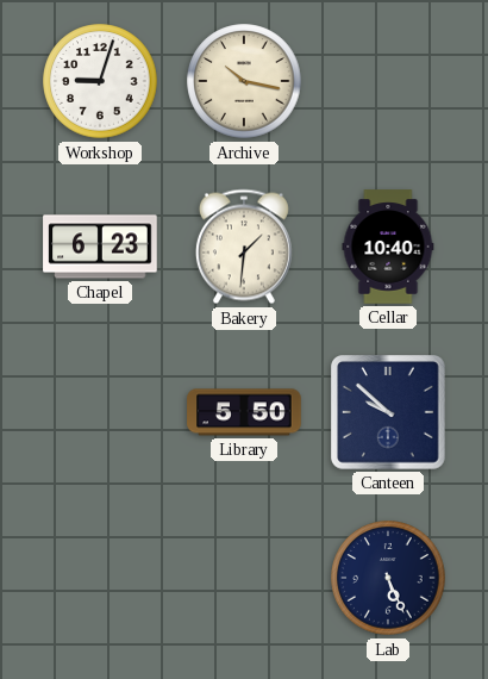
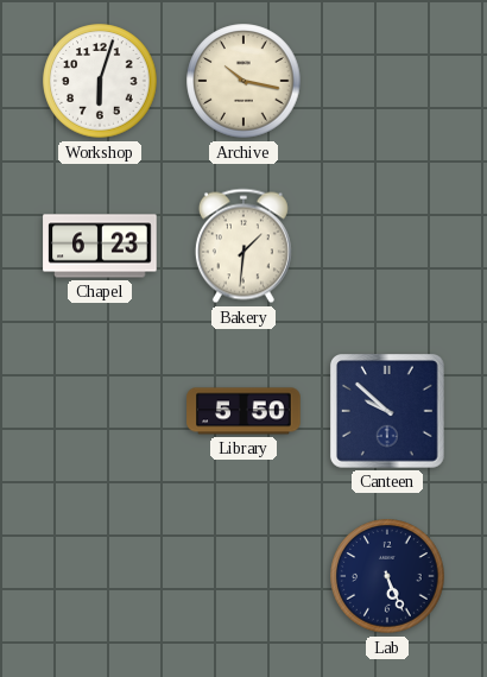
Workshop: 9:03 -> 6:03
Cellar: 10:40 -> none
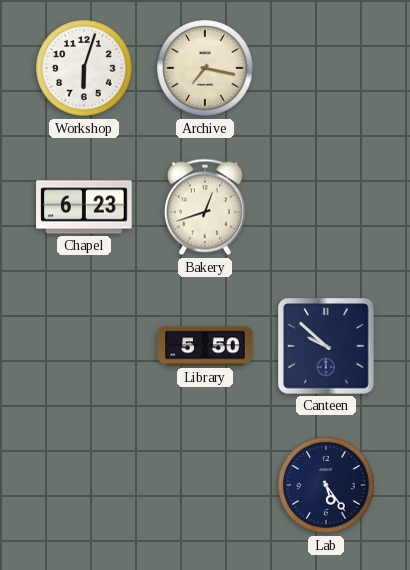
Archive: 10:17 -> 7:17
Bakery: 1:31 -> 12:42
Lab: 5:26 -> 5:24
